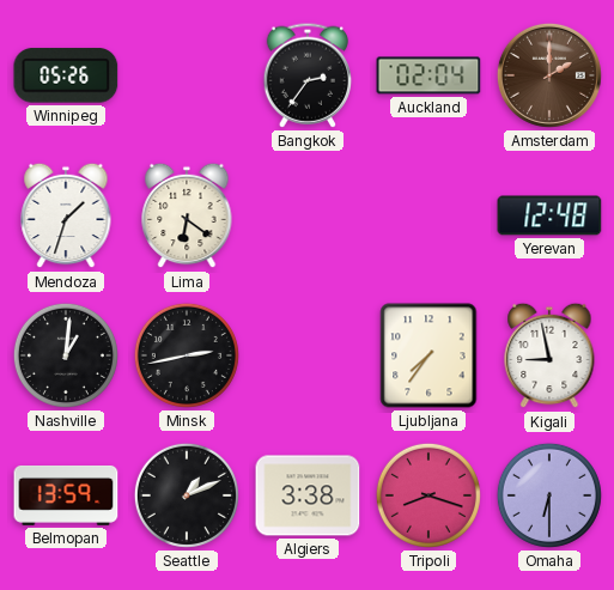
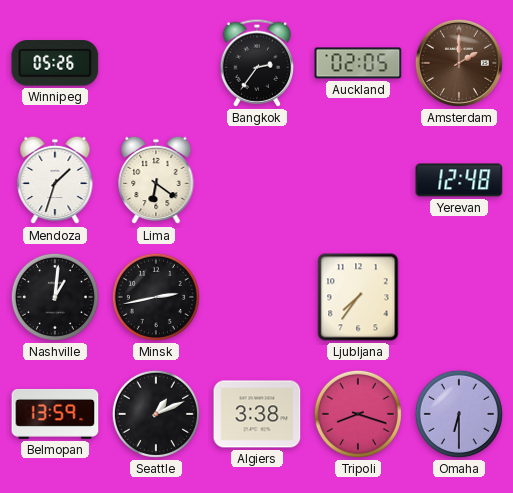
Auckland: 02:04 -> 02:05
Kigali: 8:58 -> none
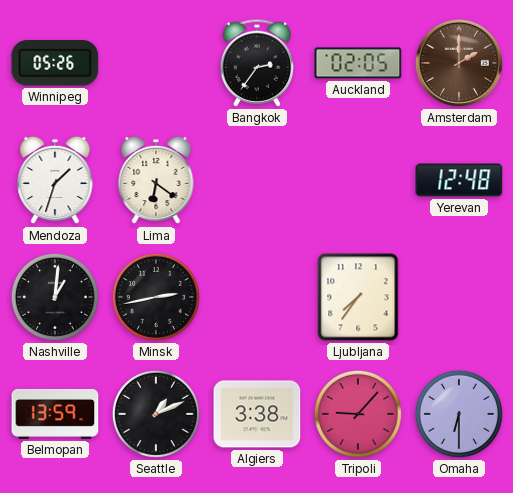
Tripoli: 8:18 -> 9:07
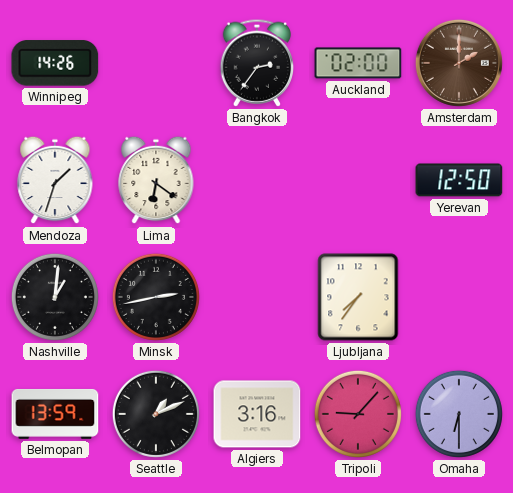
Winnipeg: 05:26 -> 14:26
Auckland: 02:05 -> 02:00
Yerevan: 12:48 -> 12:50
Algiers: 3:38 -> 3:16
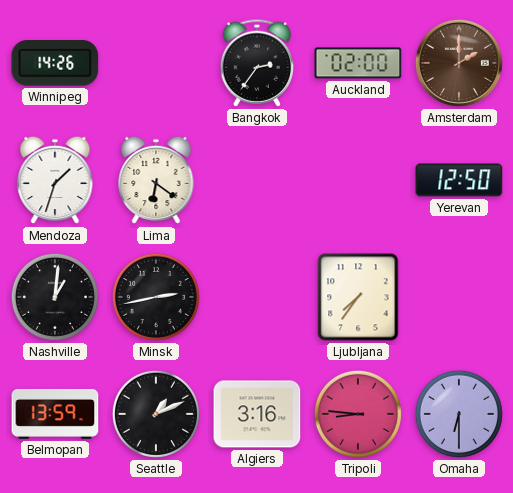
Tripoli: 9:07 -> 8:46
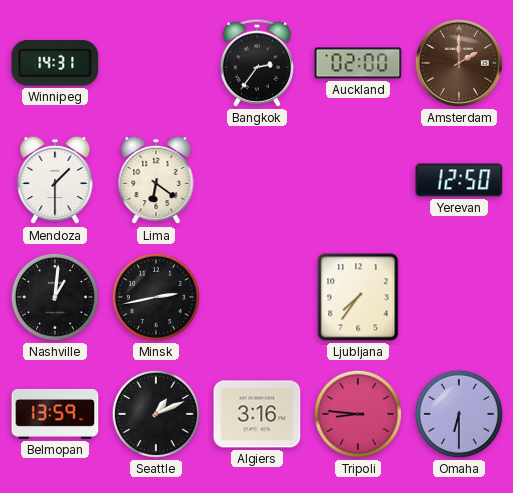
Winnipeg: 14:26 -> 14:31
Mendoza: 1:33 -> 1:30
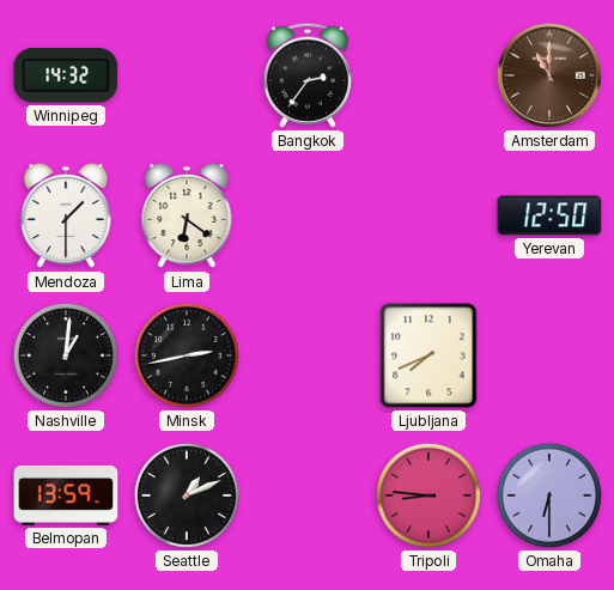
Winnipeg: 14:31 -> 14:32
Auckland: 02:00 -> none
Amsterdam: 2:00 -> 11:00
Ljubljana: 7:36 -> 7:41
Algiers: 3:16 -> none
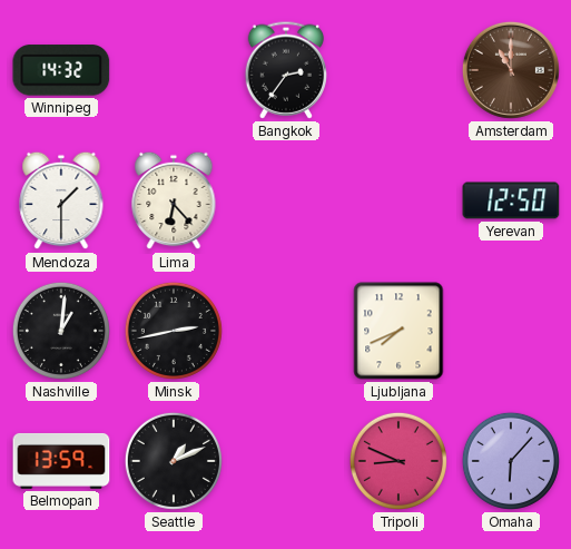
Lima: 6:21 -> 6:23
Tripoli: 8:46 -> 8:49
Omaha: 6:30 -> 6:07
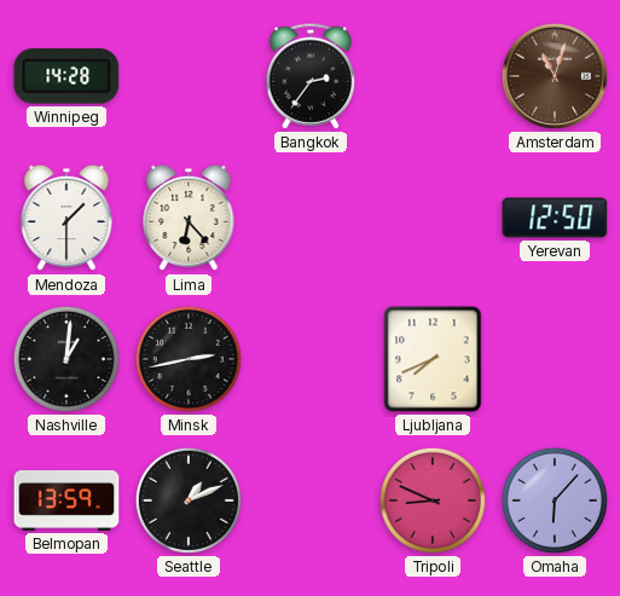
Winnipeg: 14:32 -> 14:28
Amsterdam: 11:00 -> 11:03
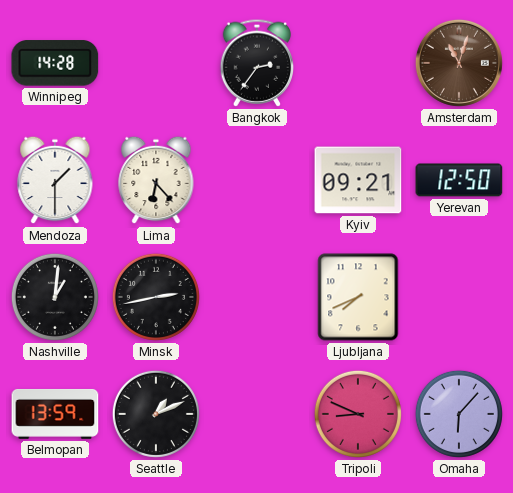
Kyiv: none -> 09:21
